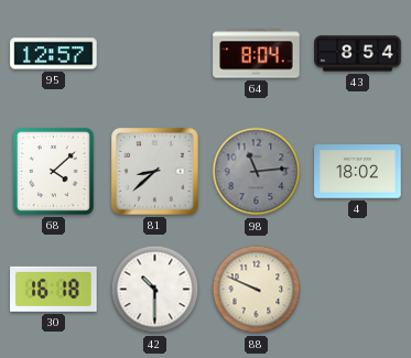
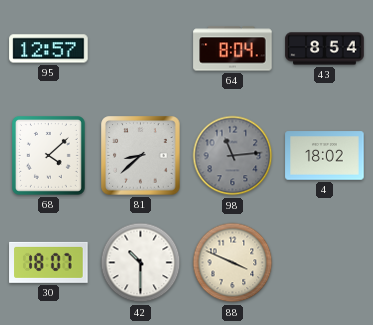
30: 16:18 -> 18:07
88: 9:49 -> 3:49
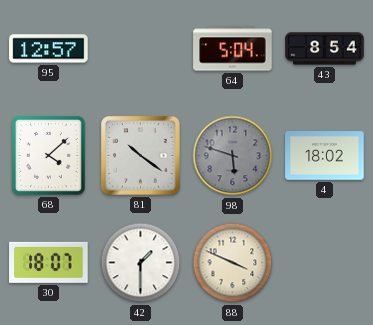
64: 8:04 -> 5:04
81: 8:38 -> 10:21
98: 11:14 -> 5:48
42: 10:30 -> 1:30
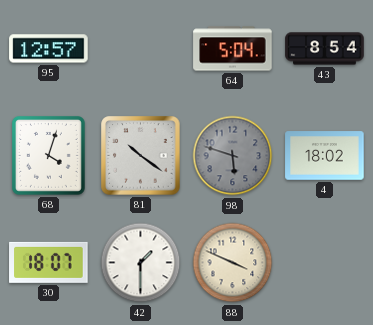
68: 4:08 -> 4:03
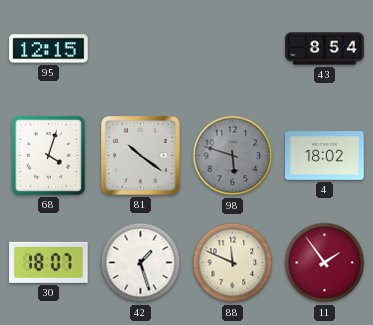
95: 12:57 -> 12:15
64: 5:04 -> none
42: 1:30 -> 1:27
88: 3:49 -> 11:49
11: none -> 1:54
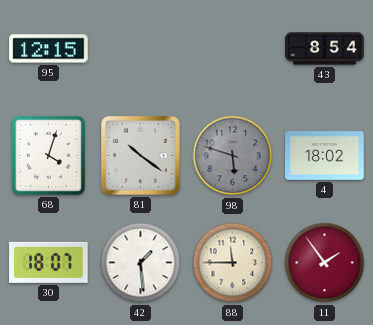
42: 1:27 -> 1:29
88: 11:49 -> 11:45
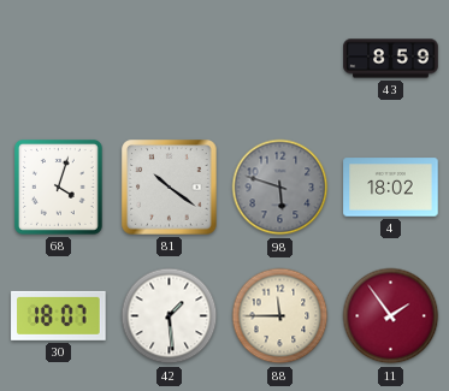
95: 12:15 -> none
43: 8:54 -> 8:59
